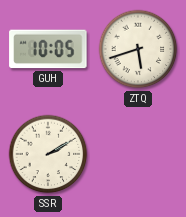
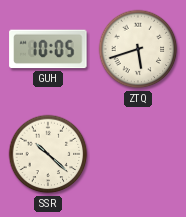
SSR: 2:10 -> 10:22
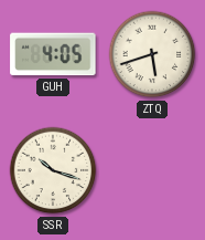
GUH: 10:05 -> 4:05
SSR: 10:22 -> 10:18
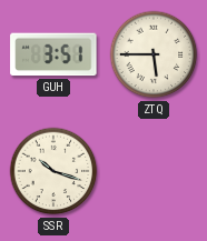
GUH: 4:05 -> 3:51
ZTQ: 5:42 -> 5:45
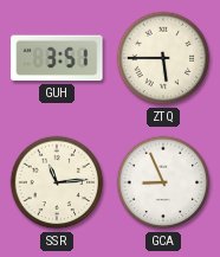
SSR: 10:18 -> 11:14
GCA: none -> 8:56
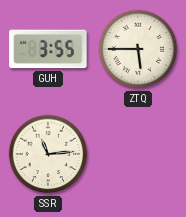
GUH: 3:51 -> 3:55
GCA: 8:56 -> none
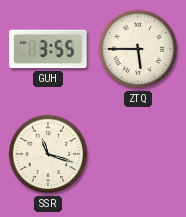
SSR: 11:14 -> 11:18
